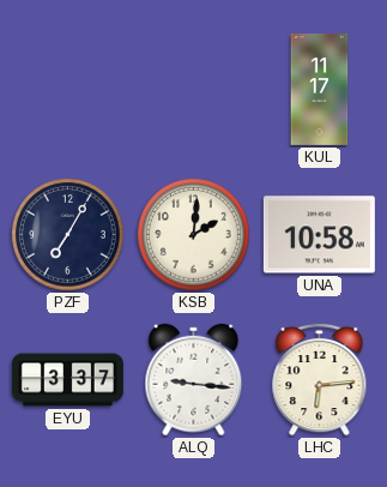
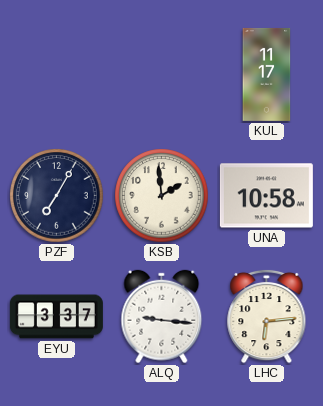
KSB: 2:01 -> 1:59
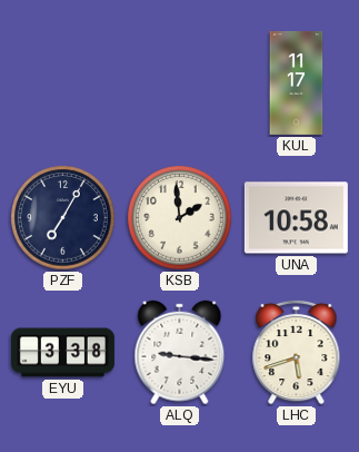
EYU: 3:37 -> 3:38
LHC: 6:14 -> 5:42
